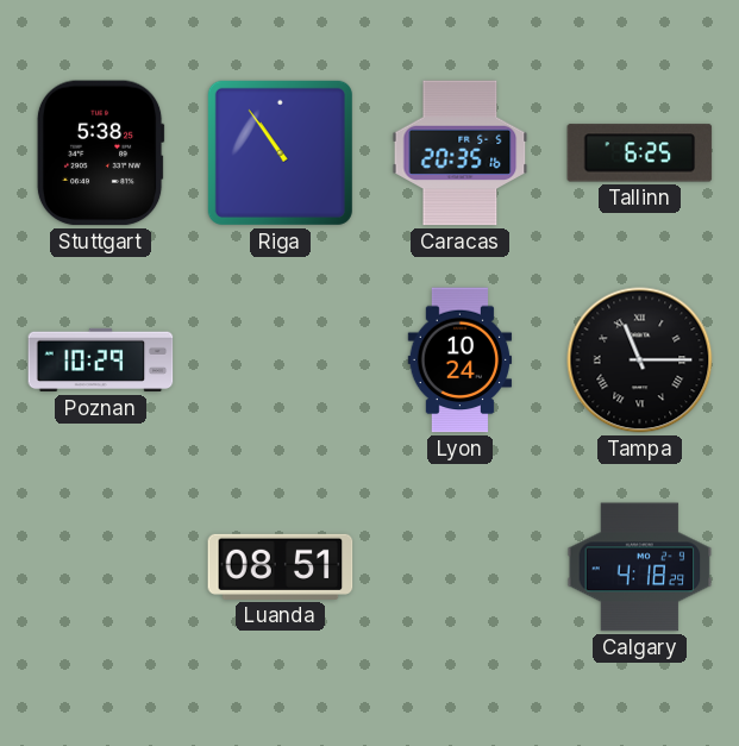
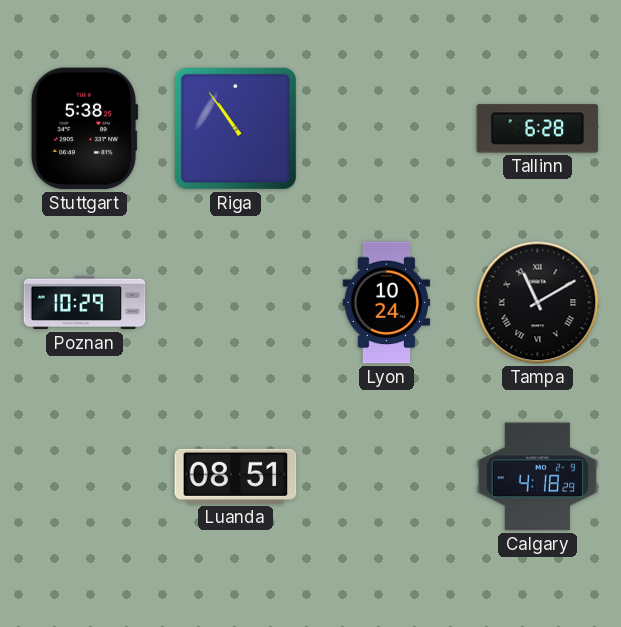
Caracas: 20:35 -> none
Tallinn: 6:25 -> 6:28
Tampa: 11:15 -> 11:10
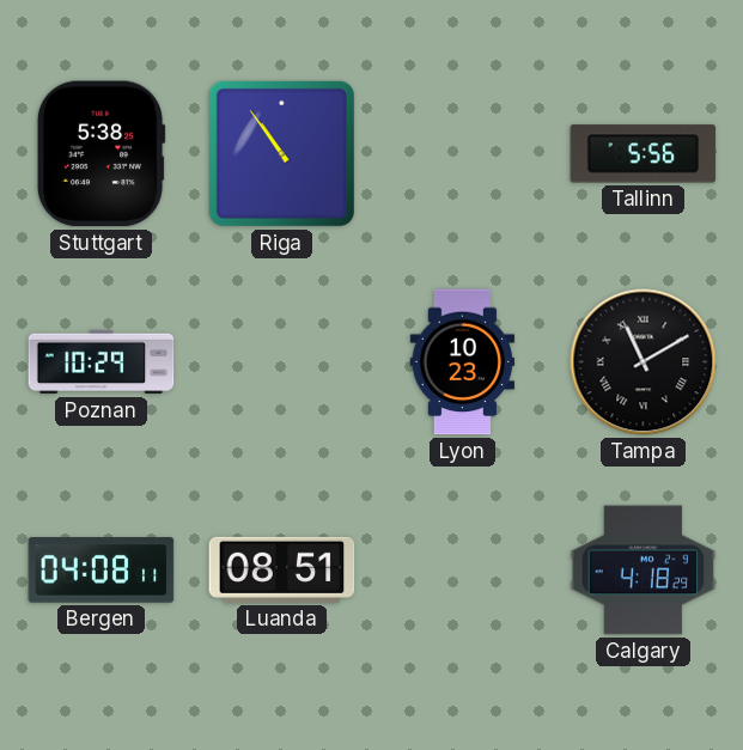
Tallinn: 6:28 -> 5:56
Lyon: 10:24 -> 10:23
Bergen: none -> 04:08
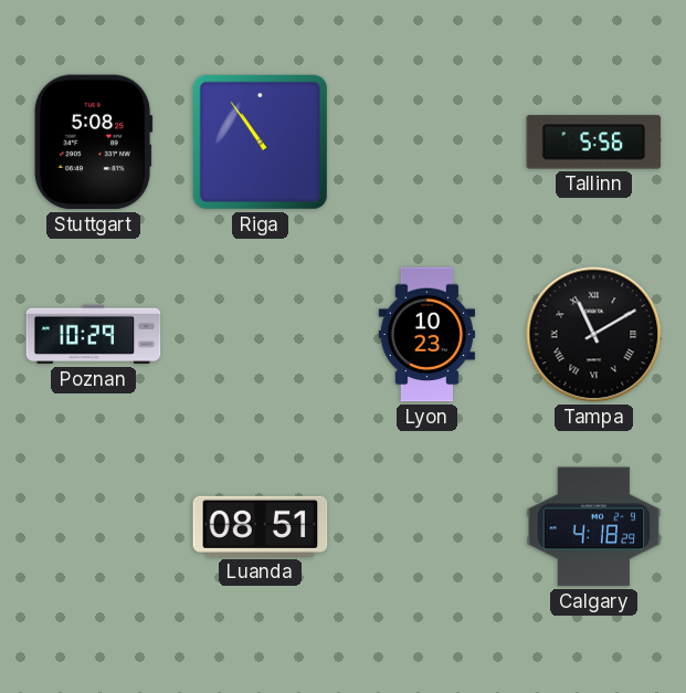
Stuttgart: 5:38 -> 5:08
Bergen: 04:08 -> none
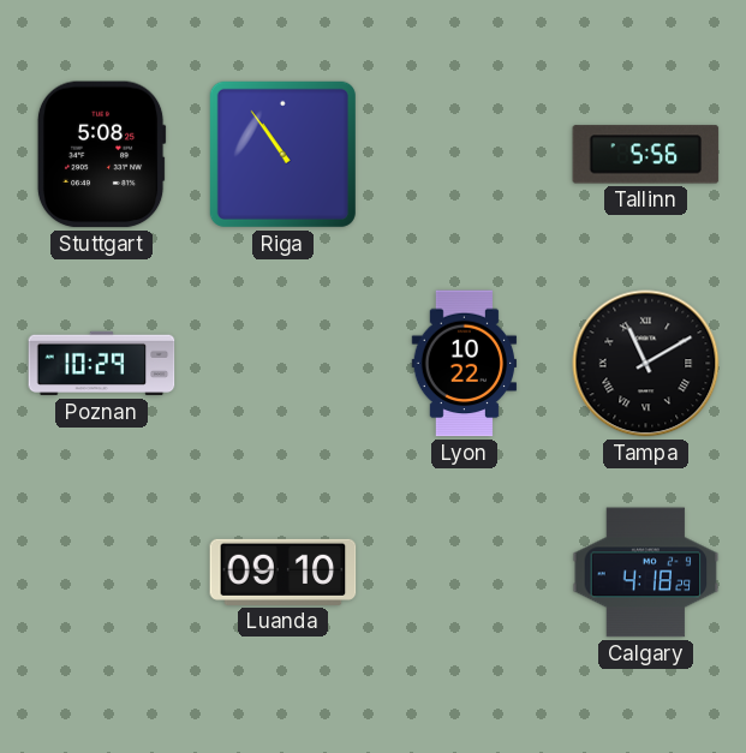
Lyon: 10:23 -> 10:22
Luanda: 08:51 -> 09:10
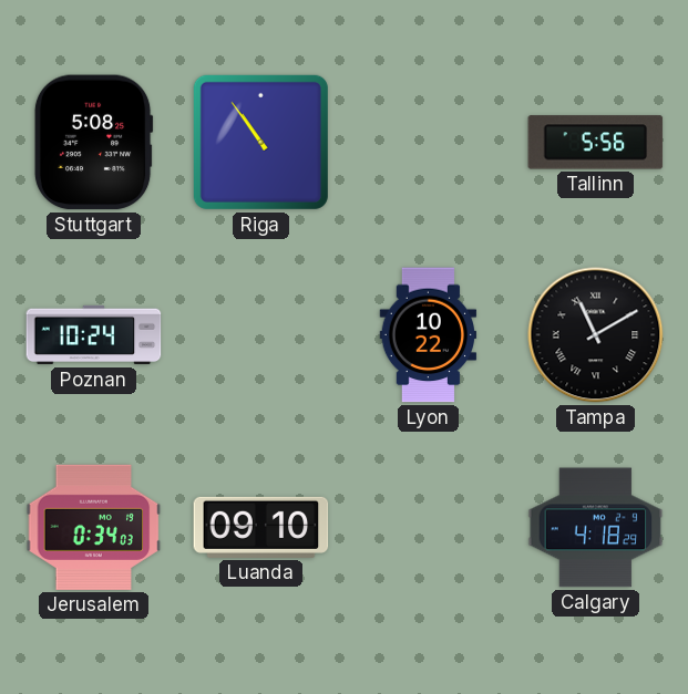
Poznan: 10:29 -> 10:24
Jerusalem: none -> 0:34
